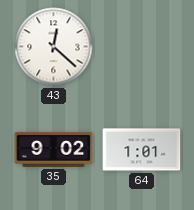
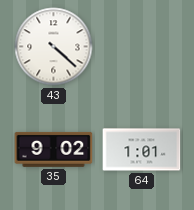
43: 12:22 -> 4:22
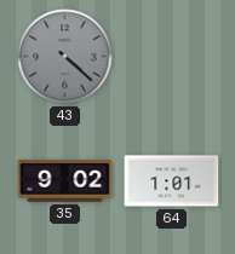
43 dial: white -> grey
